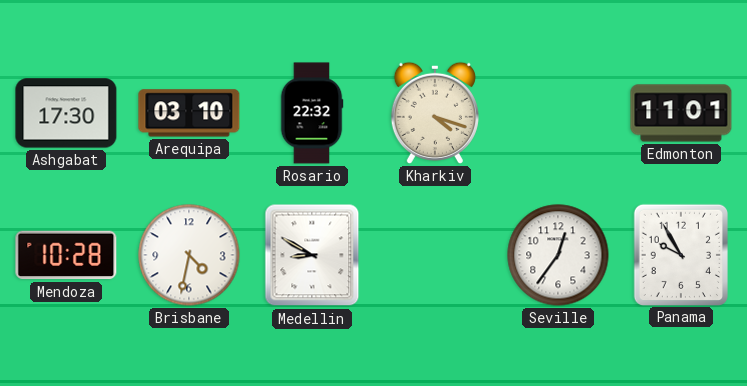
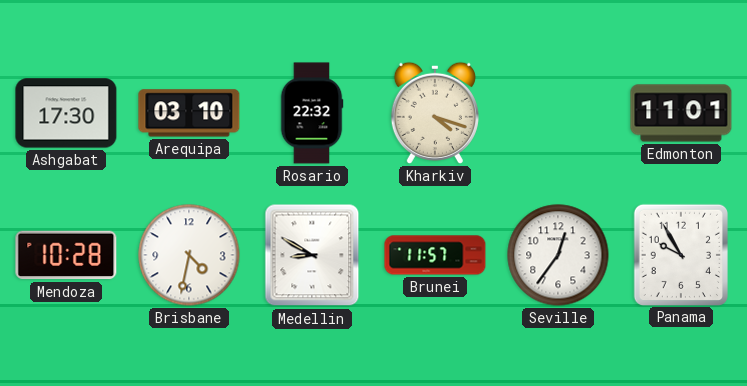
Brunei: none -> 11:57
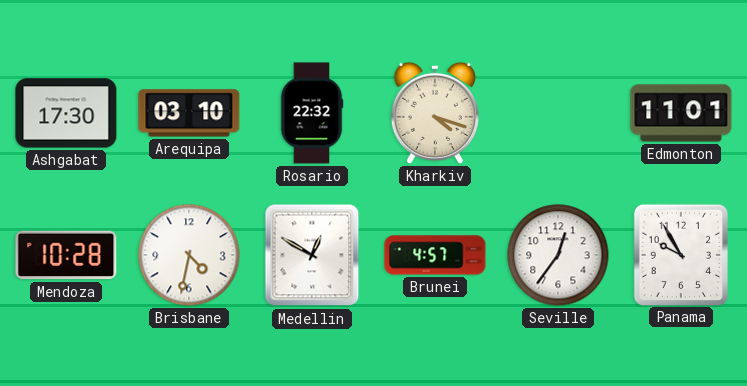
Medellin: 8:50 -> 12:50
Brunei: 11:57 -> 4:57
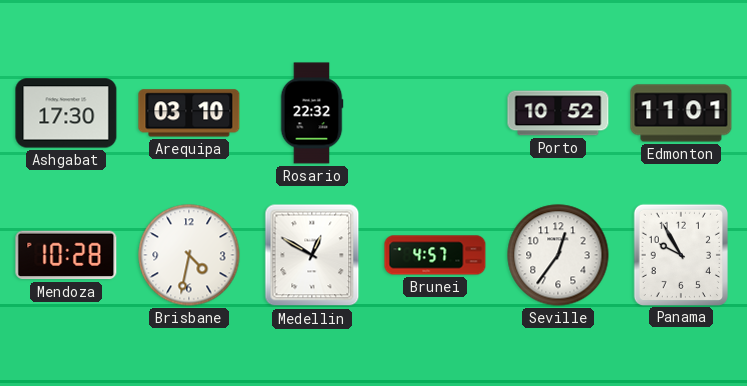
Kharkiv: 4:18 -> none
Porto: none -> 10:52
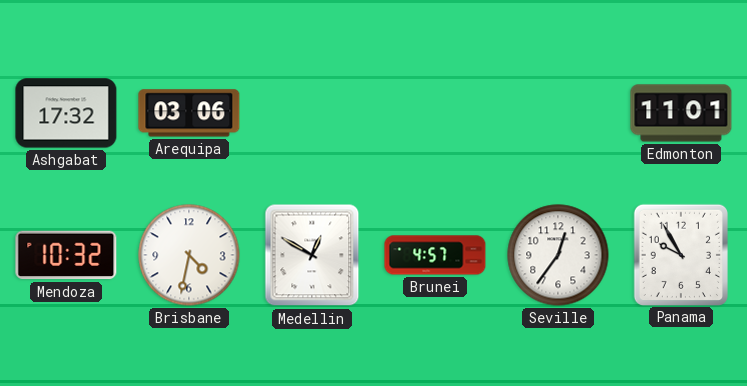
Ashgabat: 17:30 -> 17:32
Arequipa: 03:10 -> 03:06
Rosario: 22:32 -> none
Porto: 10:52 -> none
Mendoza: 10:28 -> 10:32
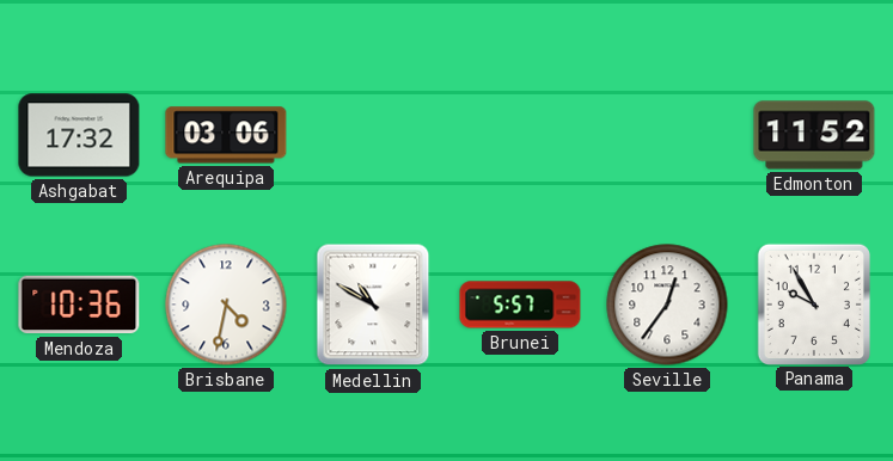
Edmonton: 11:01 -> 11:52
Mendoza: 10:32 -> 10:36
Medellin: 12:50 -> 10:50
Brunei: 4:57 -> 5:57
